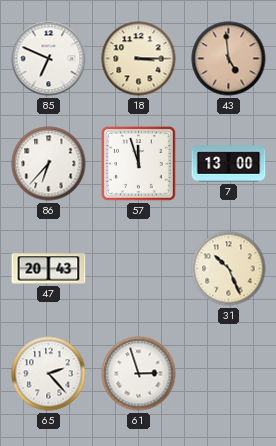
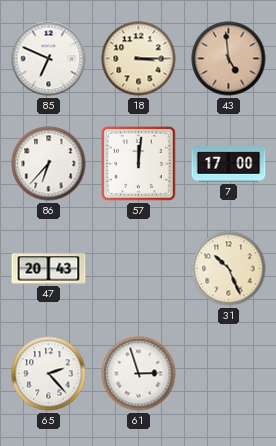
57: 11:57 -> 12:01
7: 13:00 -> 17:00
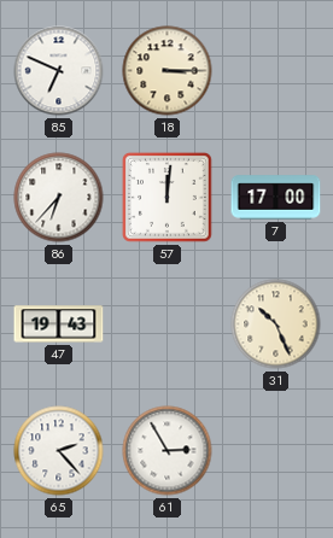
43: 4:59 -> none
47: 20:43 -> 19:43
61: 2:57 -> 2:55
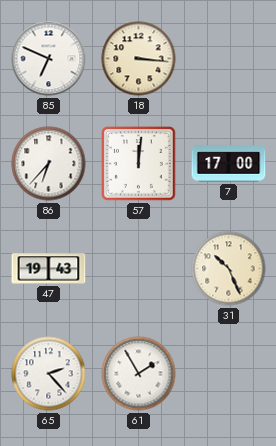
18: 3:15 -> 3:16
61: 2:55 -> 1:55
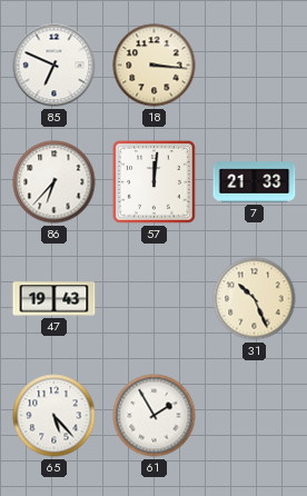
7: 17:00 -> 21:33
65: 2:23 -> 5:23
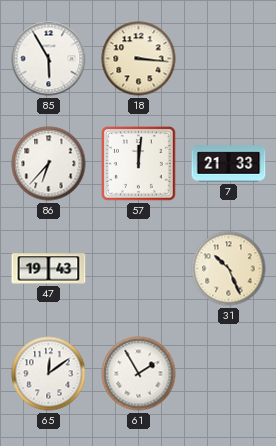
85: 6:49 -> 5:55
65: 5:23 -> 12:09
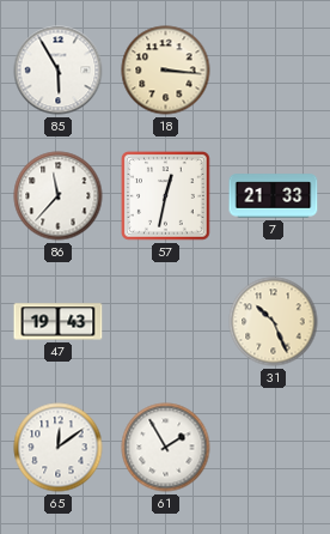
86: 6:37 -> 11:37
57: 12:01 -> 12:32
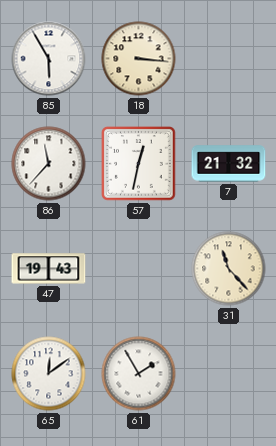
7: 21:33 -> 21:32
31: 10:26 -> 11:23
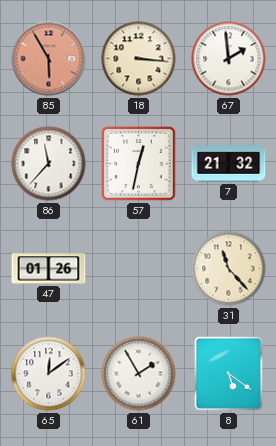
85 dial: white -> salmon
67: none -> 1:59
47: 19:43 -> 01:26
8: none -> 5:21
